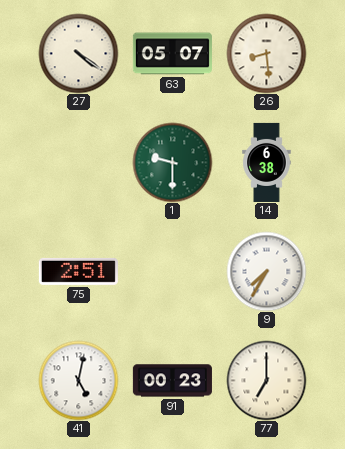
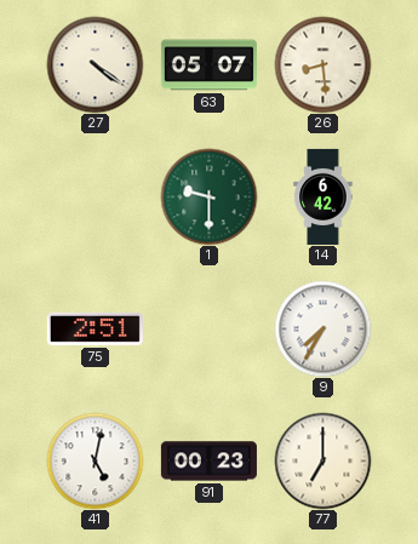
14: 6:38 -> 6:42
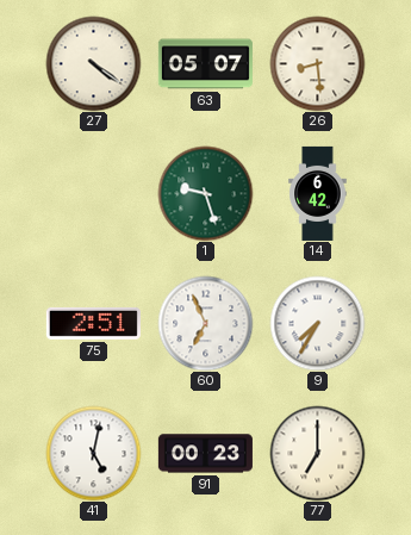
1: 9:30 -> 9:27
60: none -> 6:56
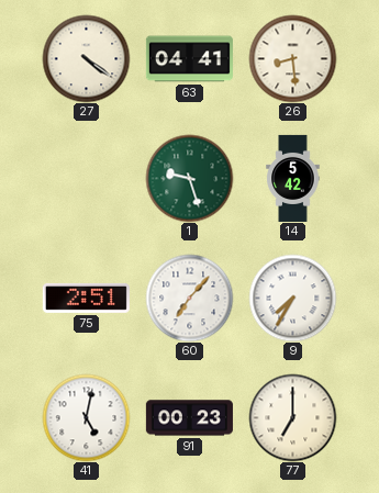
63: 05:07 -> 04:41
14: 6:42 -> 5:42
60: 6:56 -> 7:07
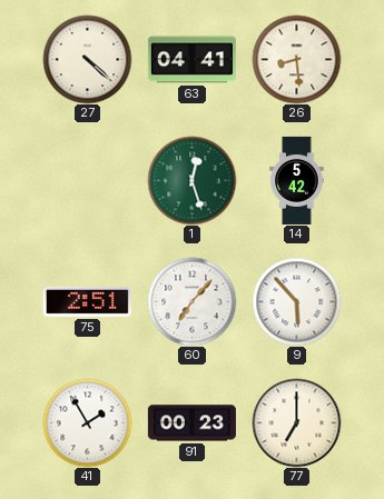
27: 4:21 -> 4:22
1: 9:27 -> 12:27
9: 7:35 -> 5:53
41: 5:02 -> 1:55
